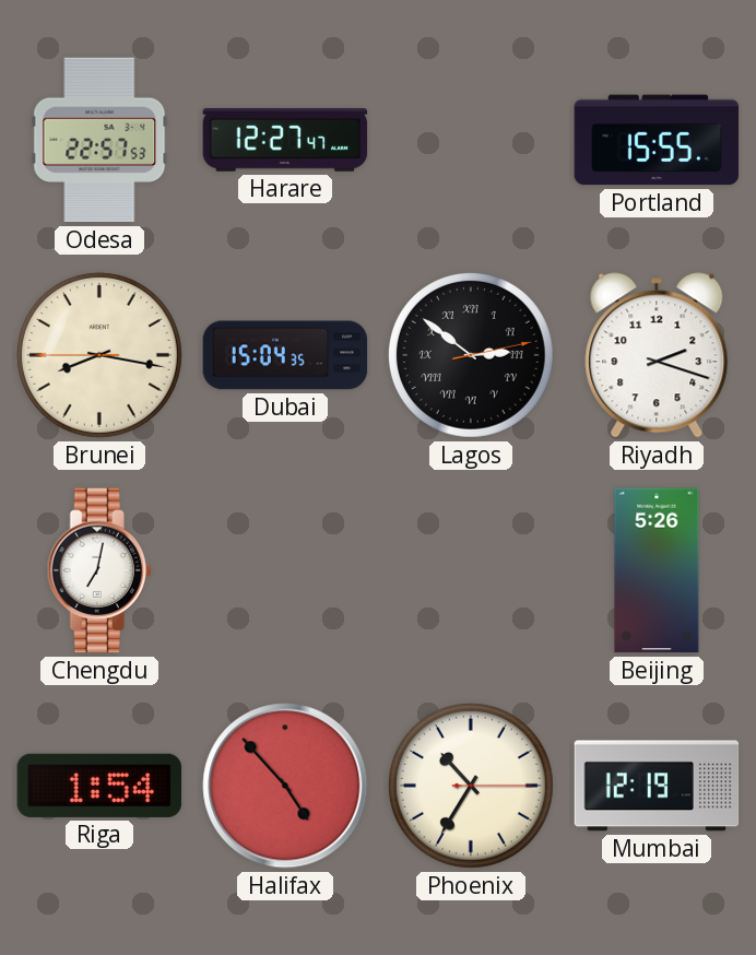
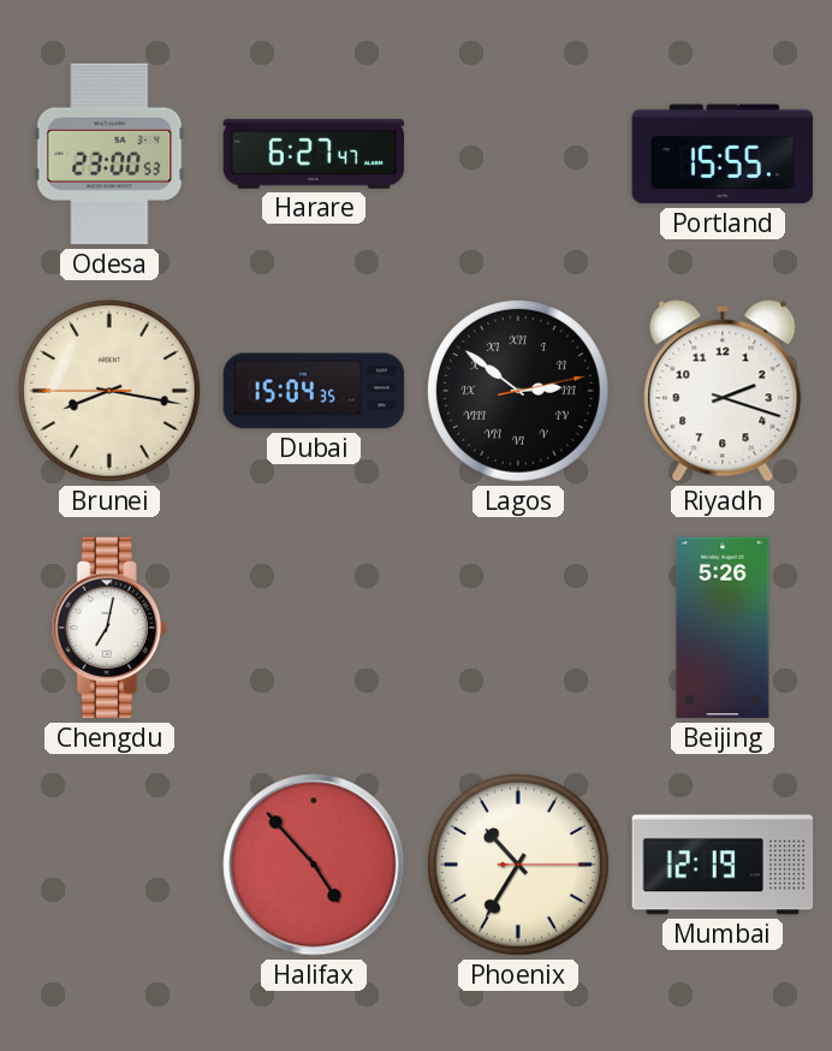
Odesa: 22:57 -> 23:00
Harare: 12:27 -> 6:27
Riga: 1:54 -> none
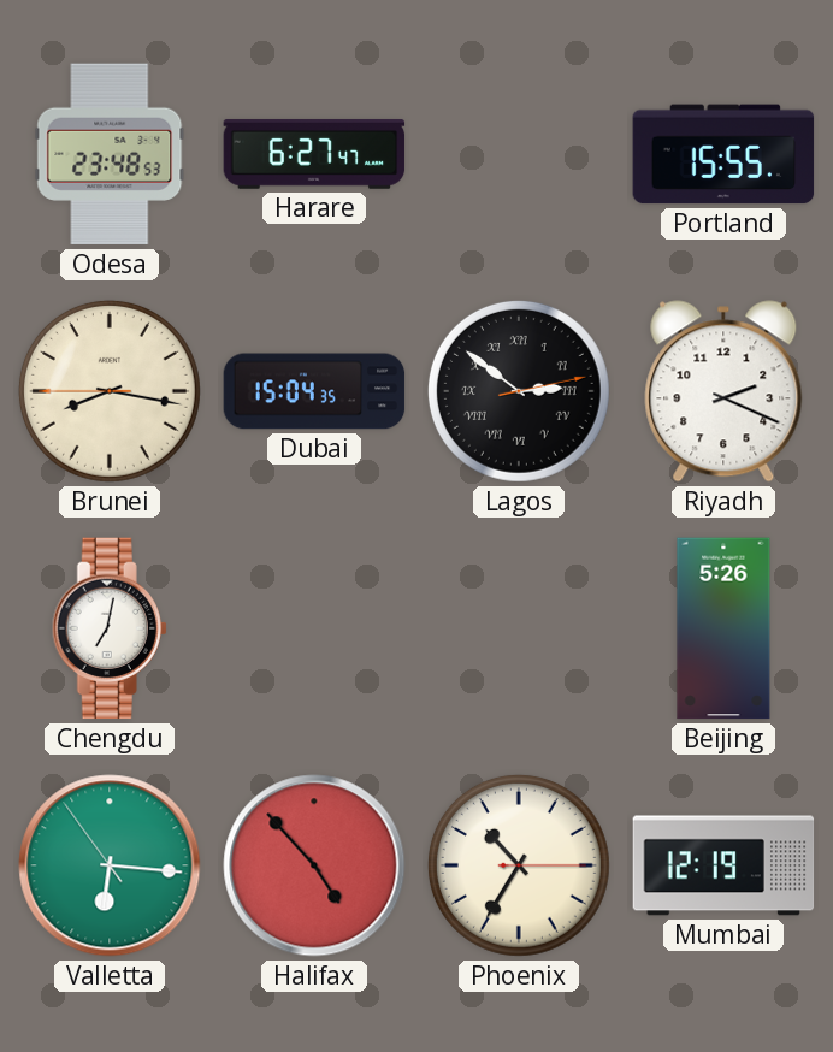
Odesa: 23:00 -> 23:48
Riyadh: 2:18 -> 2:19
Valletta: none -> 6:15
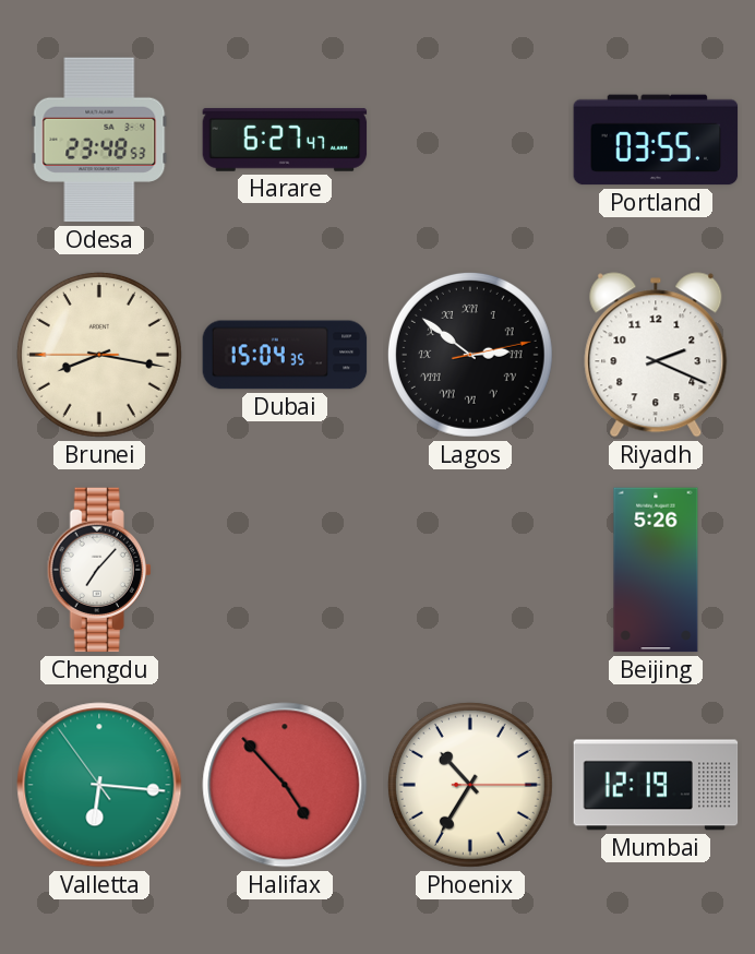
Portland: 15:55 -> 03:55
Chengdu: 7:02 -> 7:07
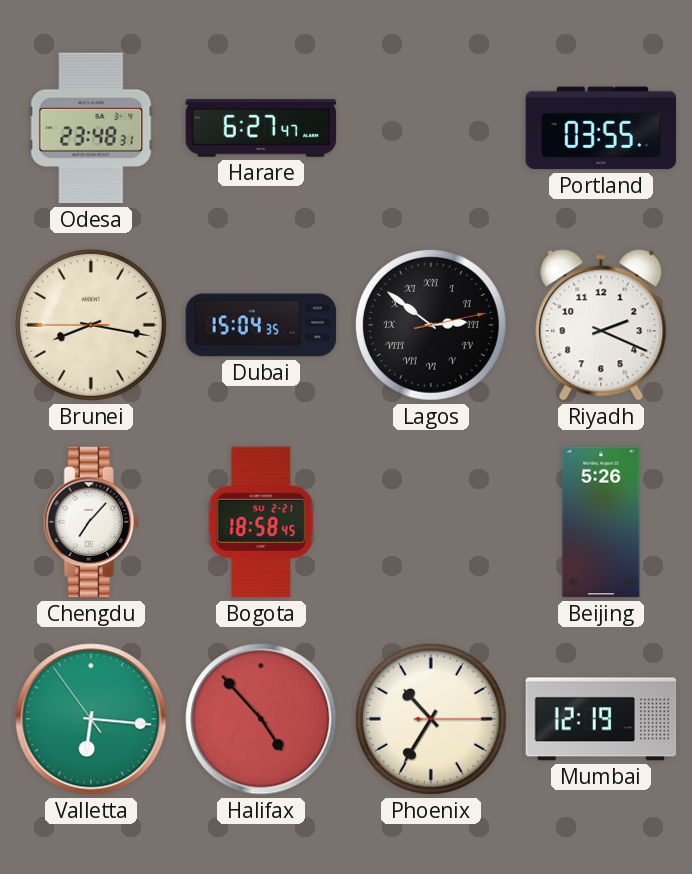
Odesa: 23:48:53 -> 23:48:31
Bogota: none -> 18:58
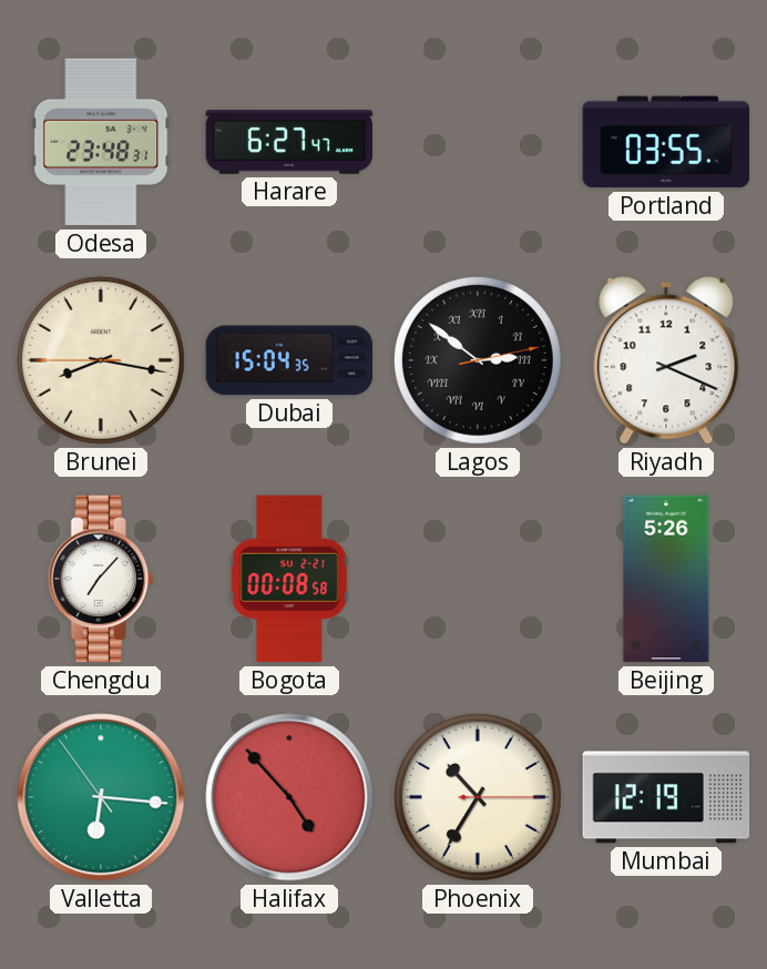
Bogota: 18:58 -> 00:08
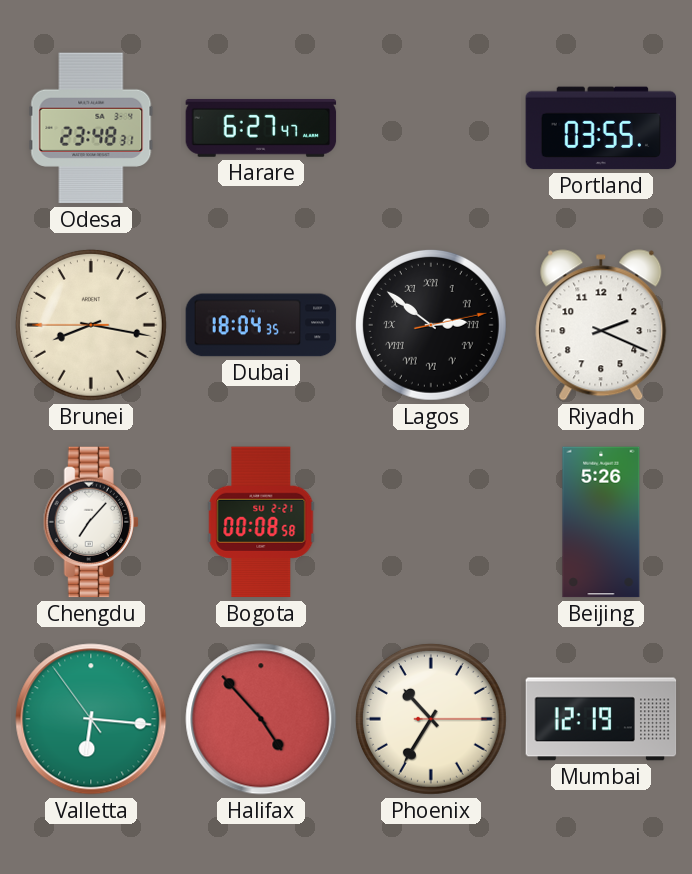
Dubai: 15:04 -> 18:04
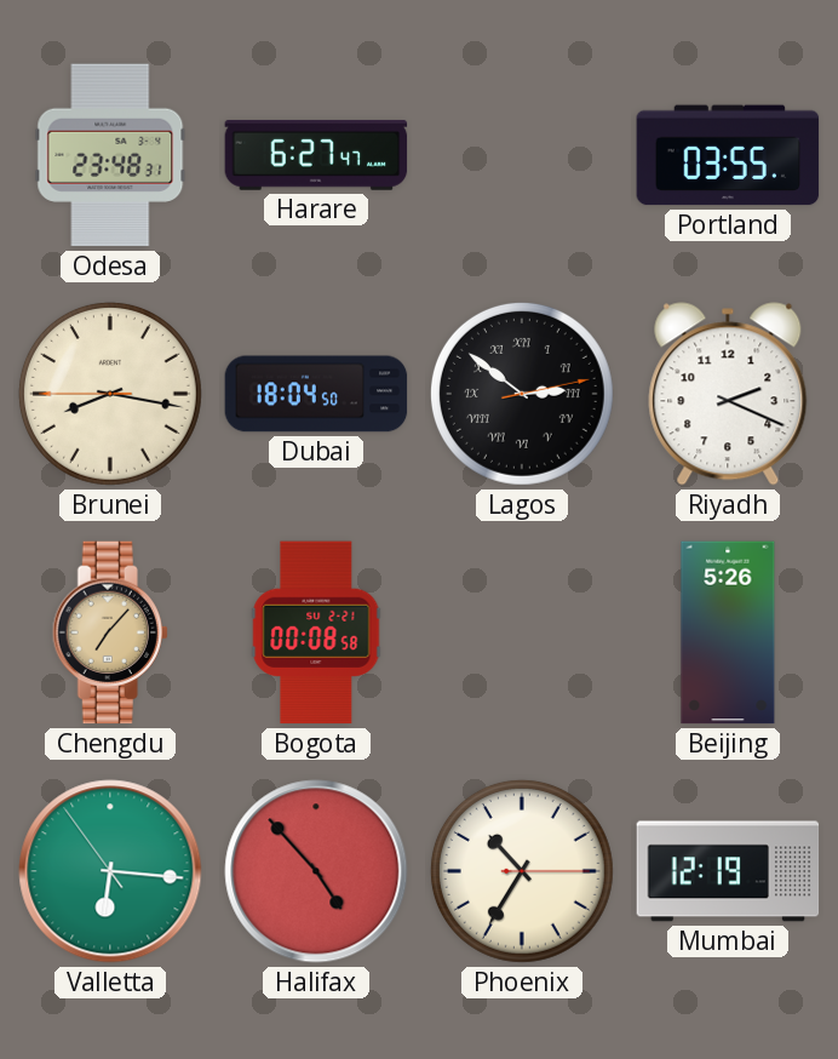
Dubai: 18:04:35 -> 18:04:50
Chengdu dial: white -> champagne
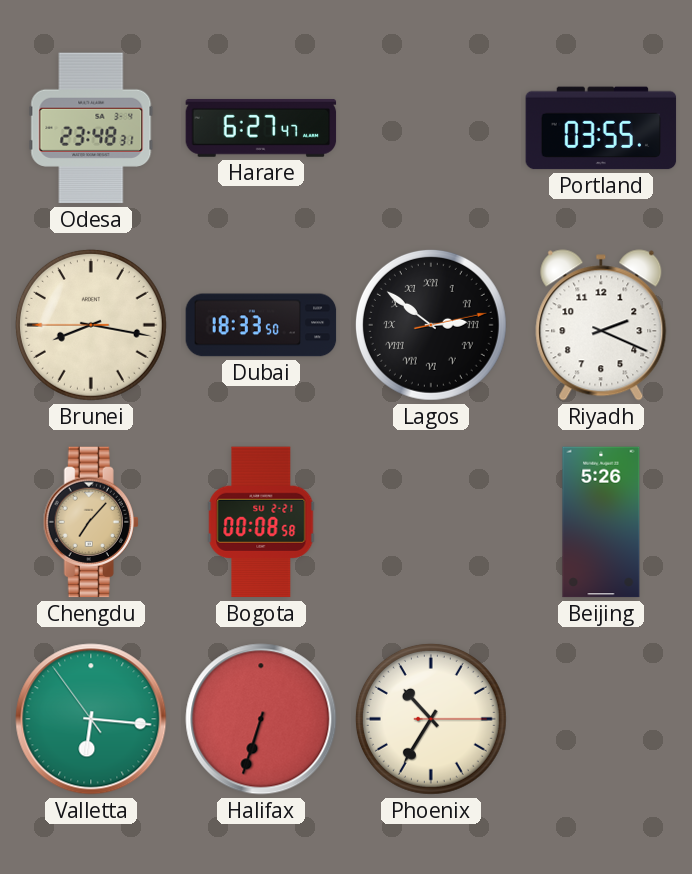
Dubai: 18:04 -> 18:33
Halifax: 4:53 -> 6:33
Mumbai: 12:19 -> none
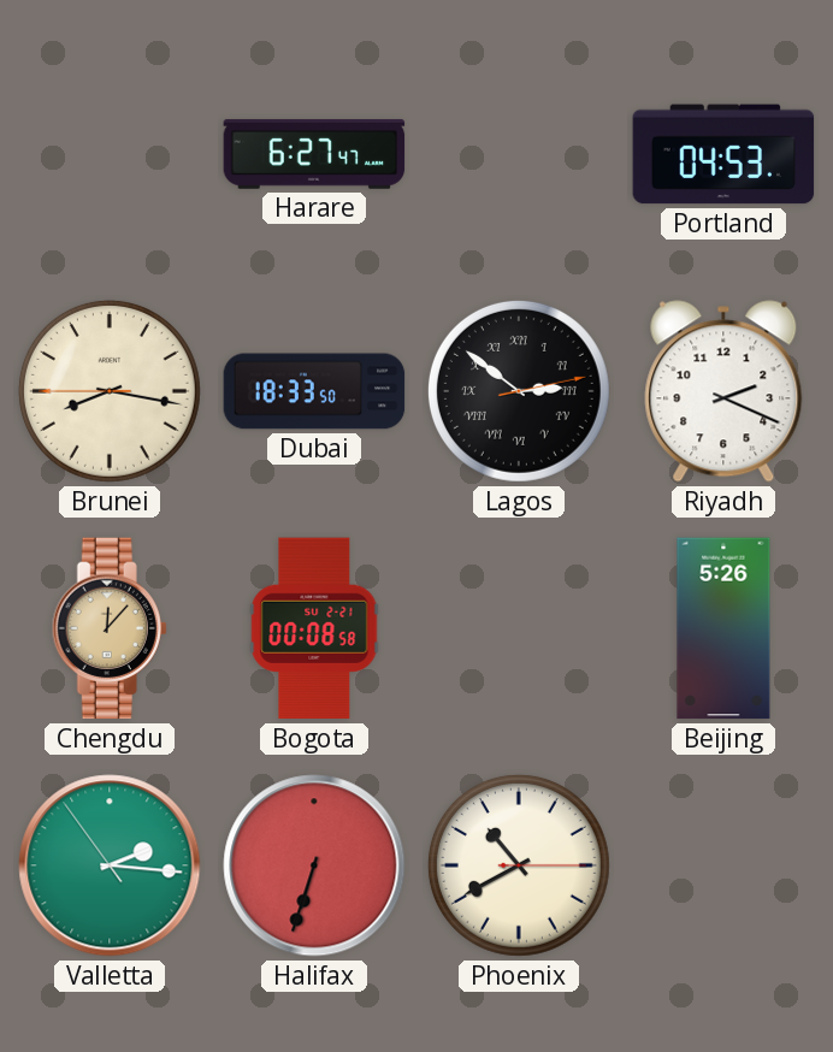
Odesa: 23:48 -> none
Portland: 03:55 -> 04:53
Chengdu: 7:07 -> 12:07
Valletta: 6:15 -> 2:15
Phoenix: 10:35 -> 10:40
